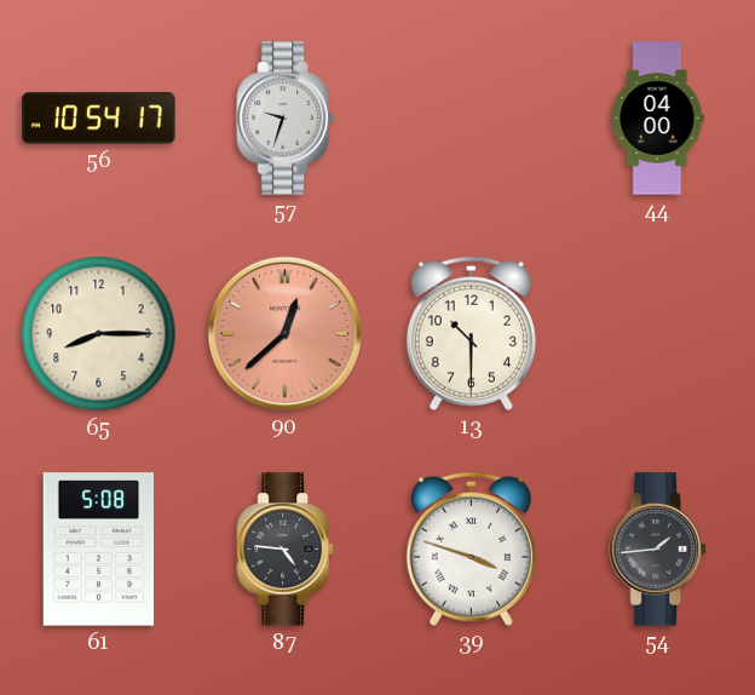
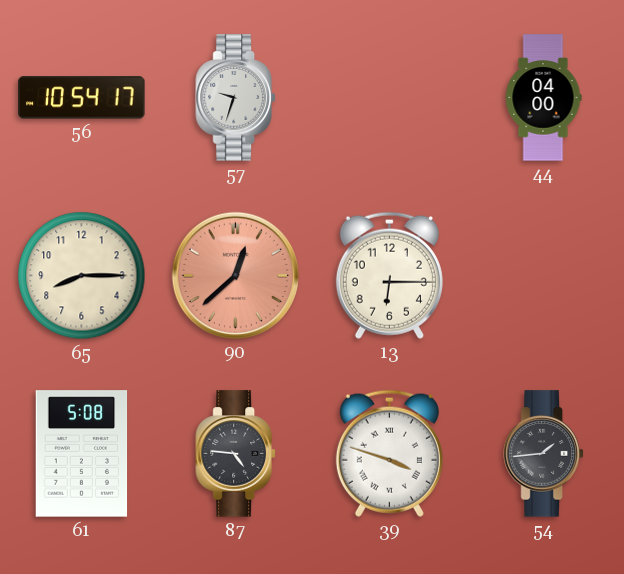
13: 10:30 -> 6:15
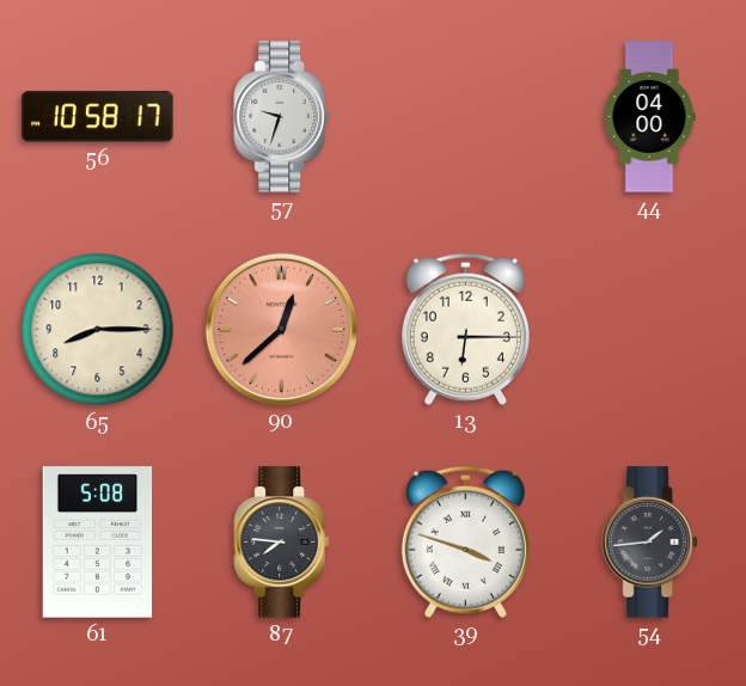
56: 10:54 -> 10:58
87: 4:46 -> 7:46
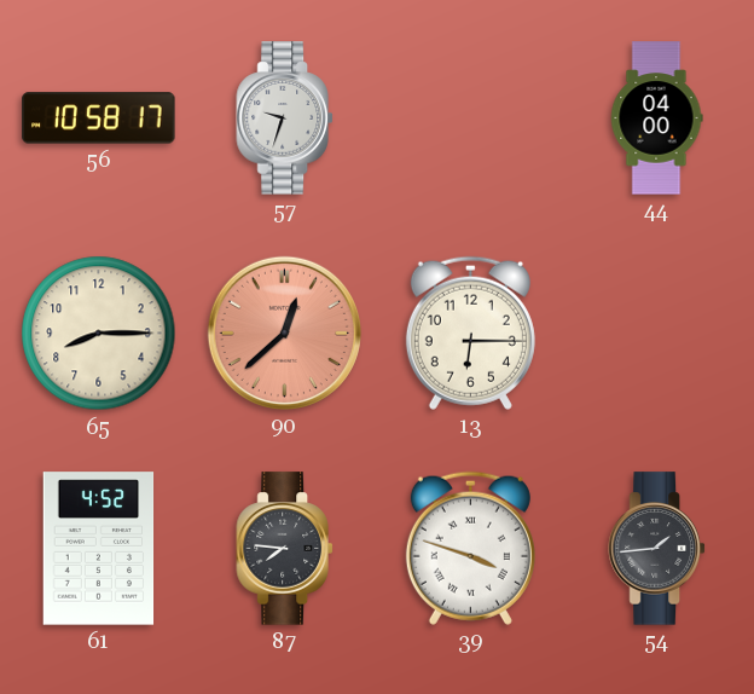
61: 5:08 -> 4:52
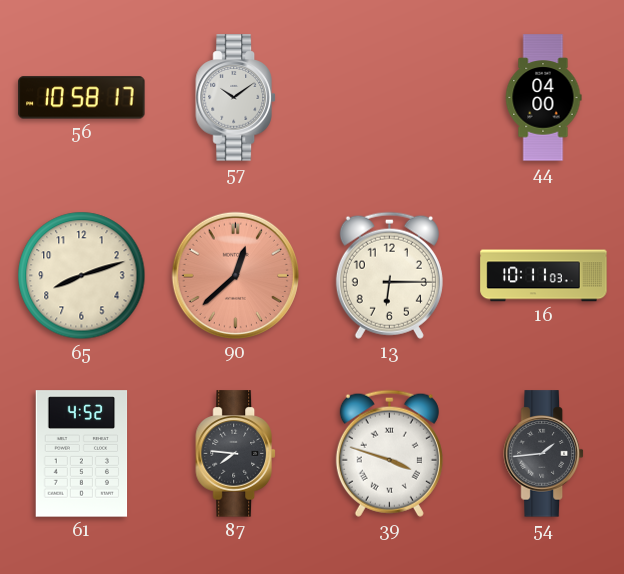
57: 9:33 -> 10:09
65: 8:15 -> 8:12
16: none -> 10:11
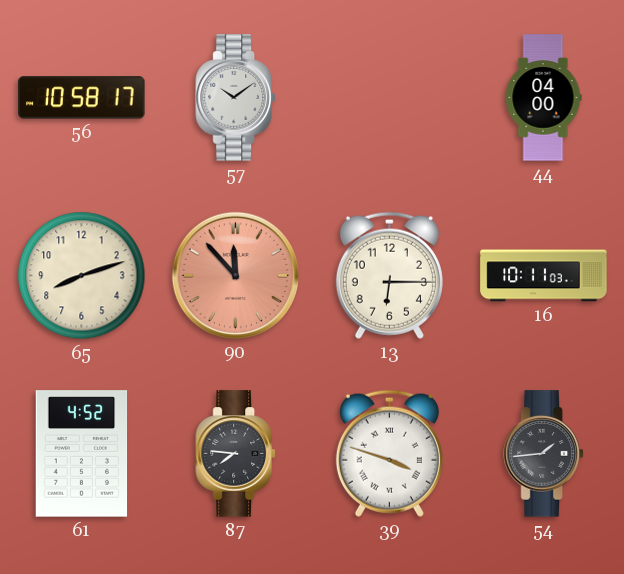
90: 12:38 -> 11:53
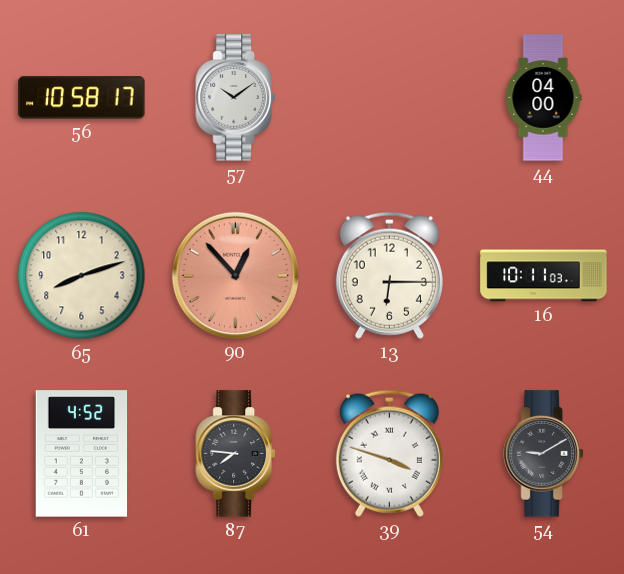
90: 11:53 -> 12:53
54: 1:44 -> 9:10
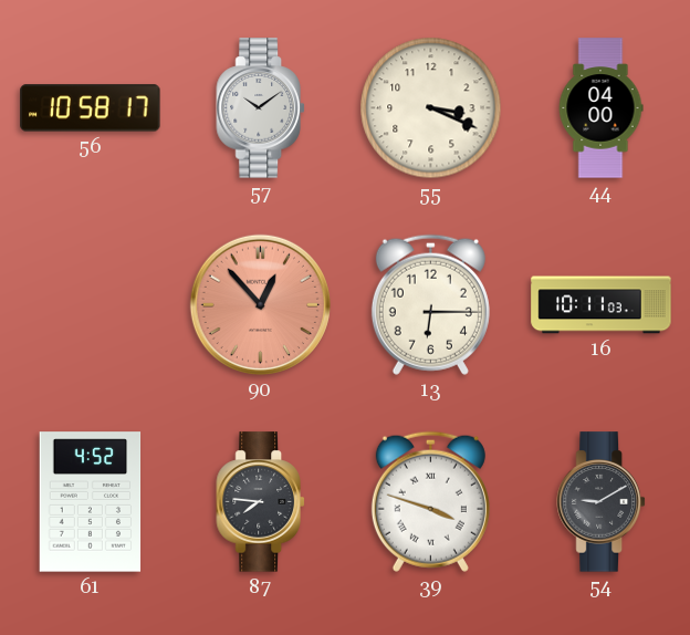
55: none -> 3:19
65: 8:12 -> none
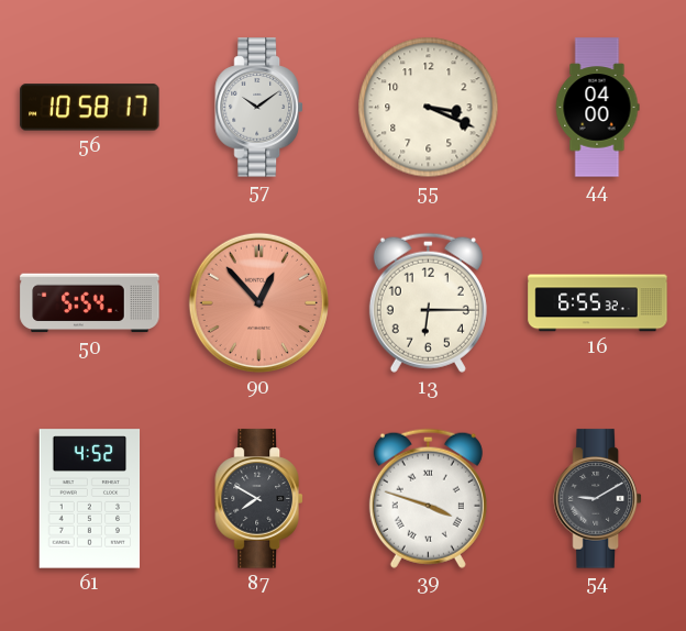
50: none -> 5:54
16: 10:11 -> 6:55
87: 7:46 -> 7:50
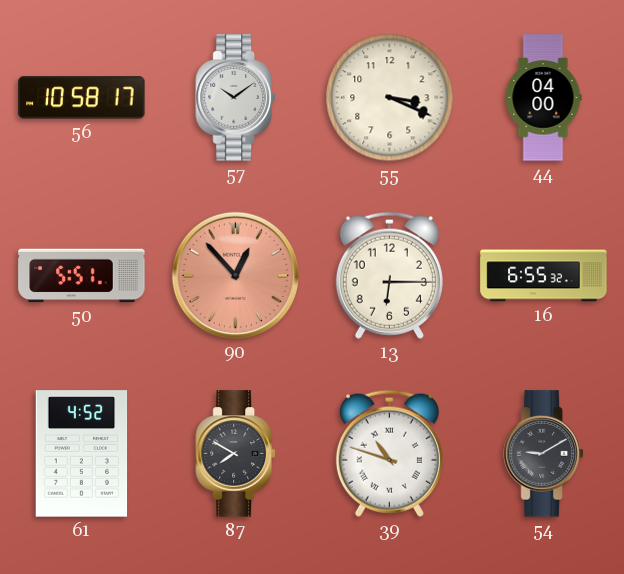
50: 5:54 -> 5:51
39: 3:48 -> 10:48
